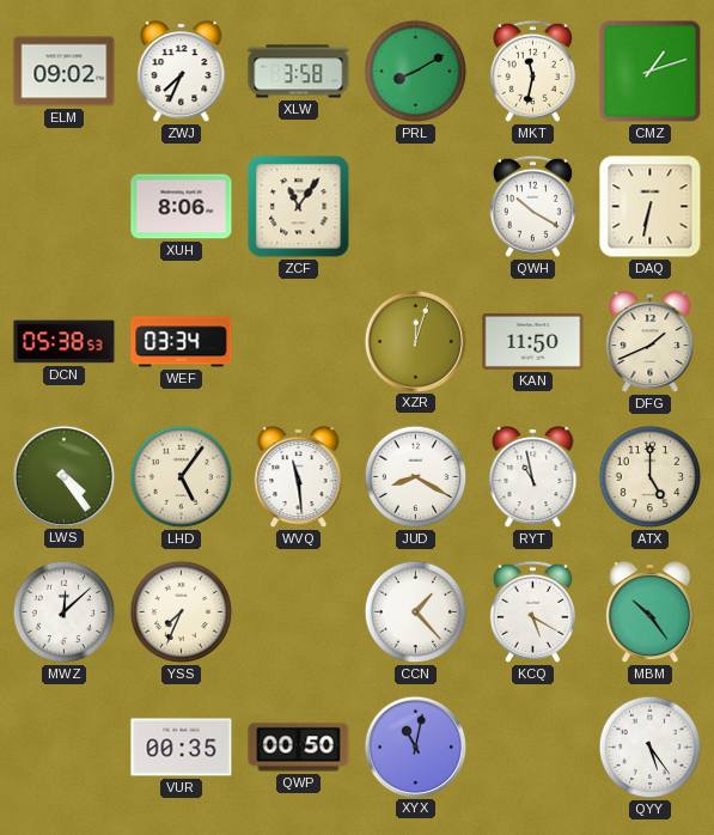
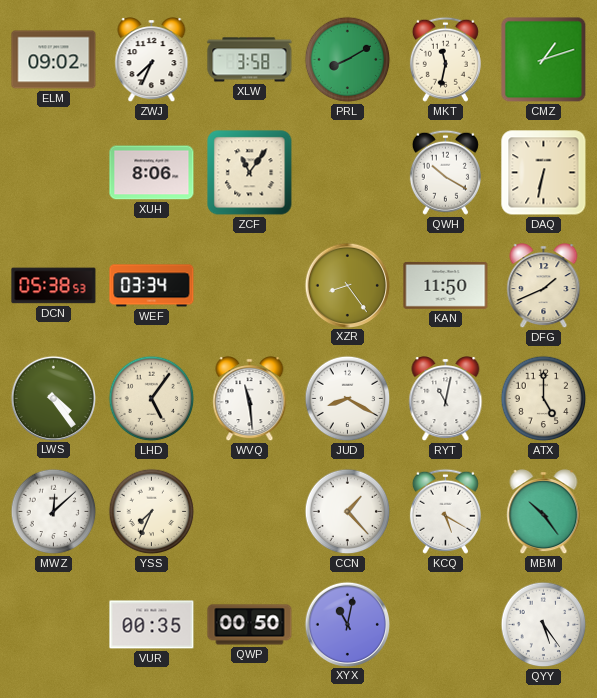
XZR: 12:03 -> 8:24
RYT: 10:58 -> 11:02
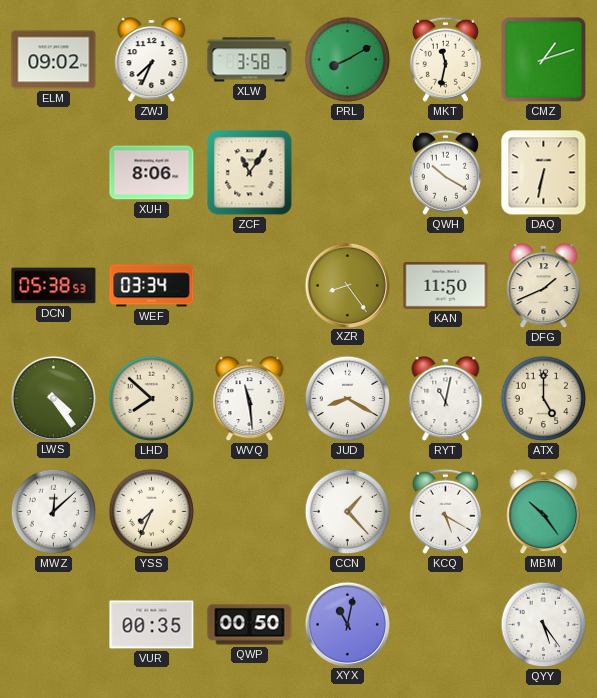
LHD: 5:06 -> 7:52
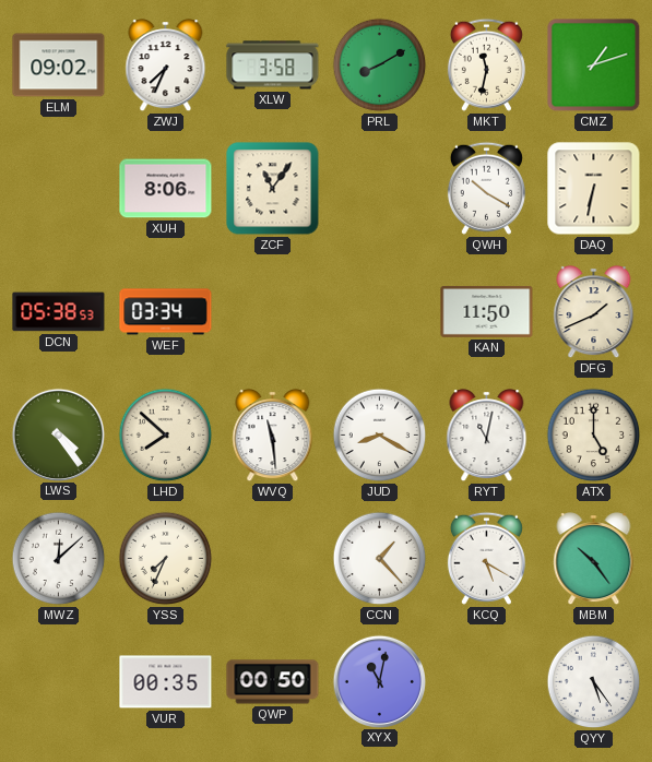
XZR: 8:24 -> none
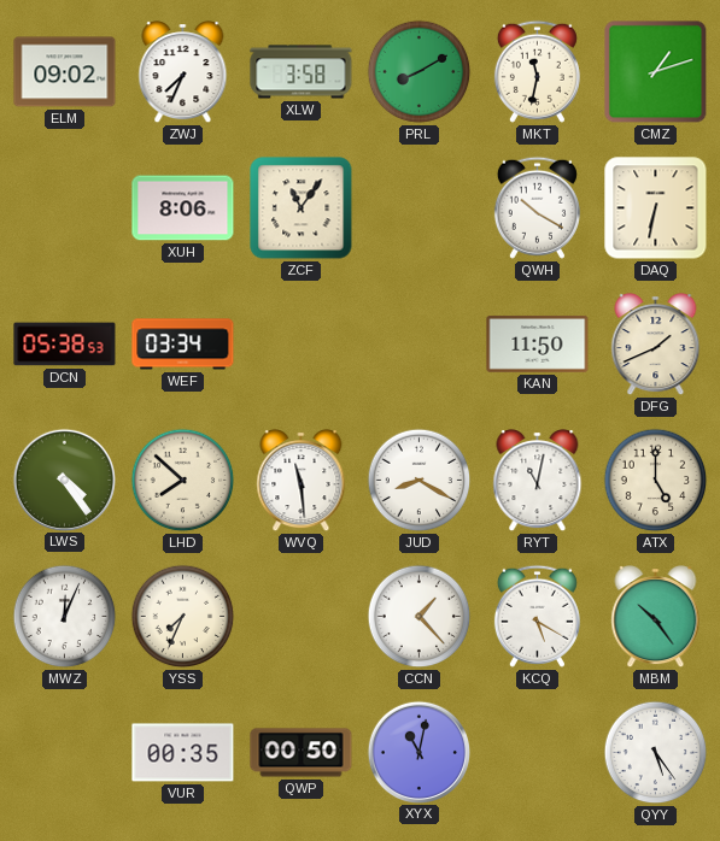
MWZ: 12:08 -> 12:04
